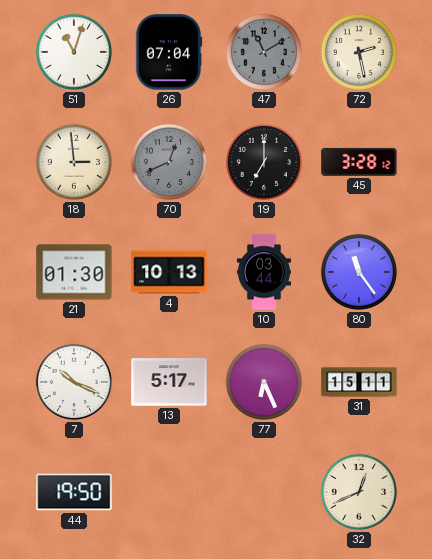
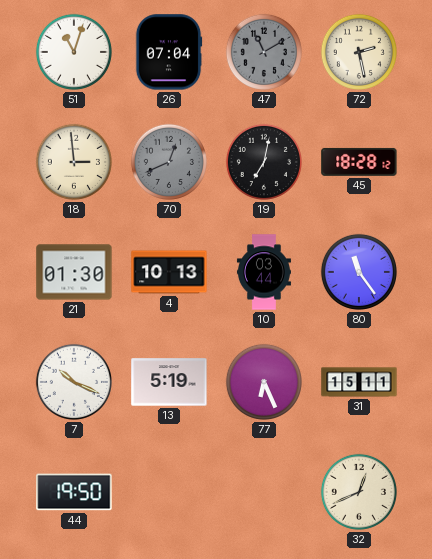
19: 7:00 -> 7:02
45: 3:28 -> 18:28
13: 5:17 -> 5:19
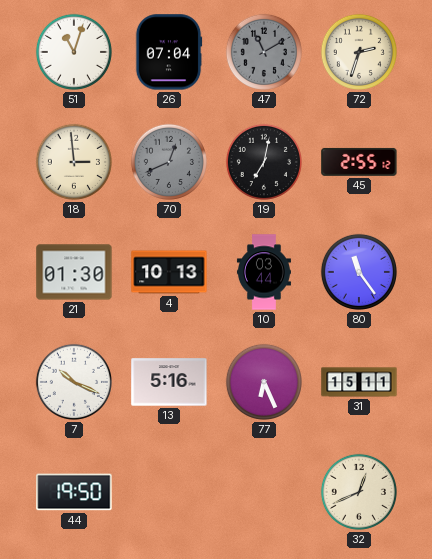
72: 2:28 -> 2:33
45: 18:28 -> 2:55
13: 5:19 -> 5:16
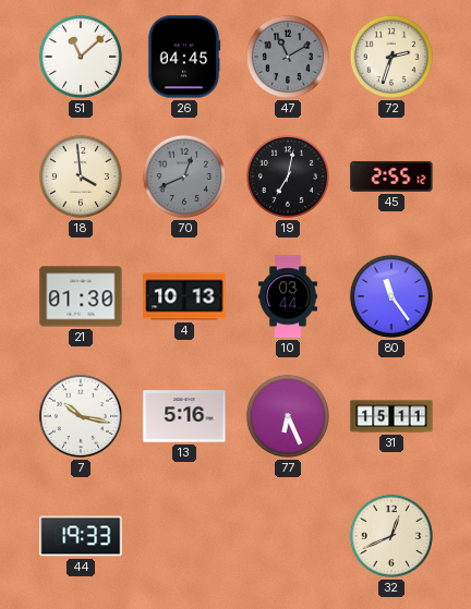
51: 11:03 -> 11:08
26: 07:04 -> 04:45
18: 2:59 -> 3:59
7: 10:19 -> 10:17
44: 19:50 -> 19:33
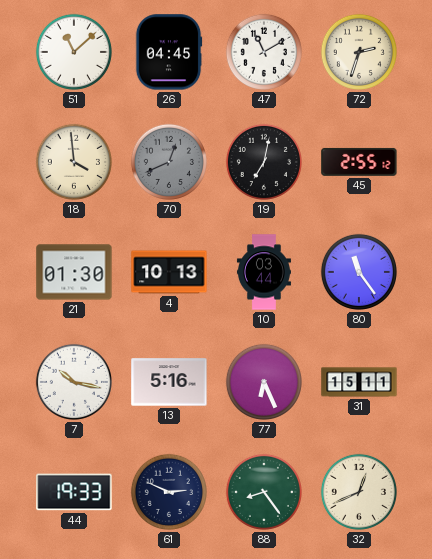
47 dial: grey -> white
61: none -> 2:49
88: none -> 8:24
